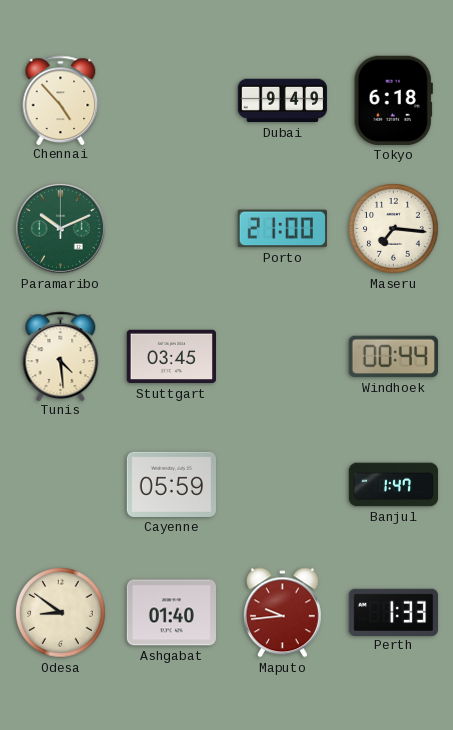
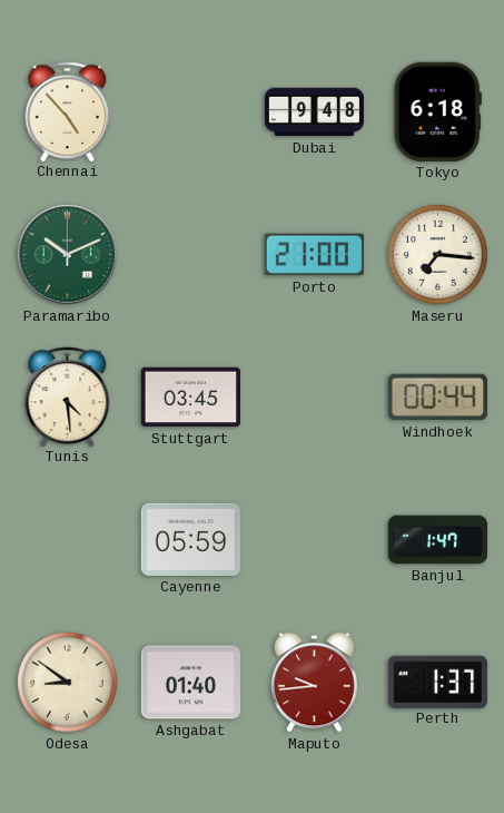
Dubai: 9:49 -> 9:48
Perth: 1:33 -> 1:37
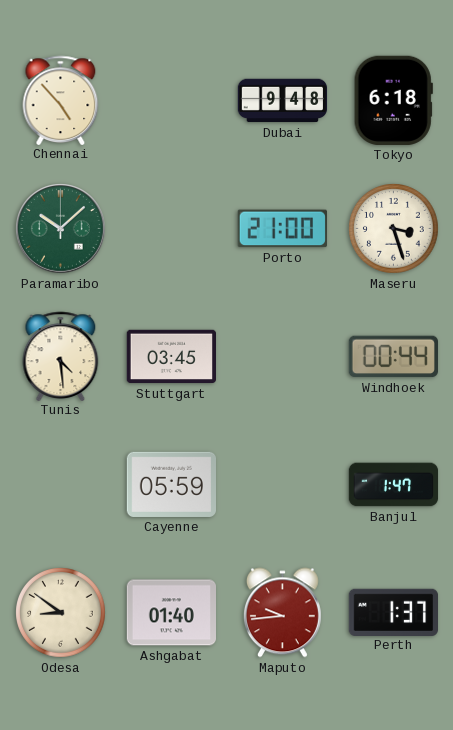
Paramaribo: 10:11 -> 10:08
Maseru: 7:16 -> 3:27
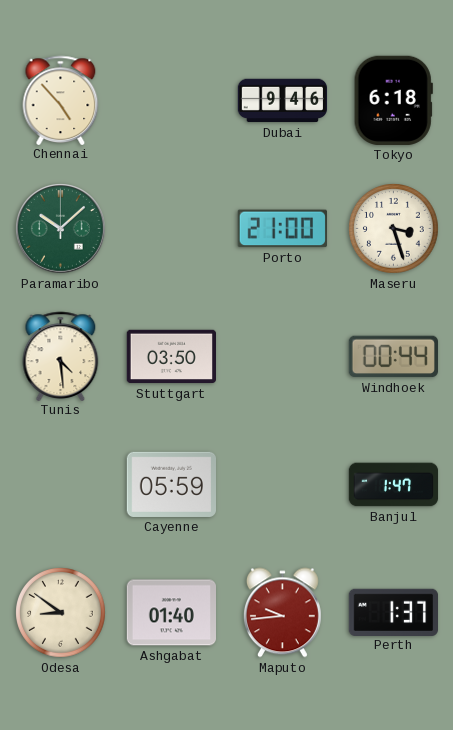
Dubai: 9:48 -> 9:46
Stuttgart: 03:45 -> 03:50
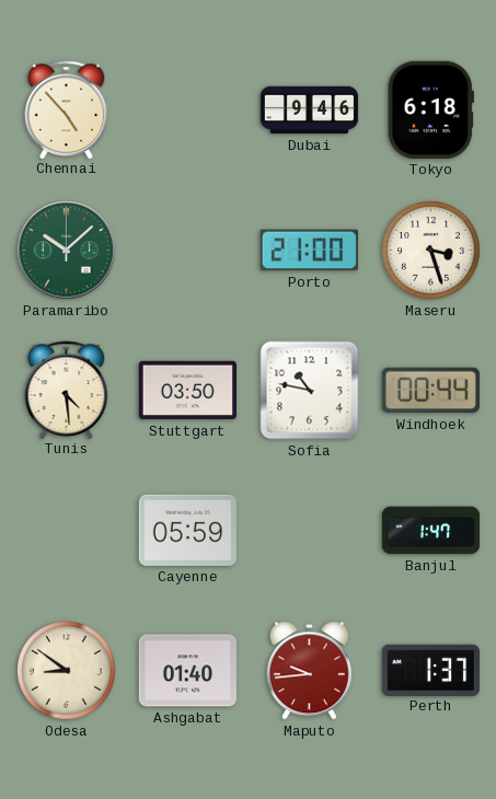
Sofia: none -> 10:47
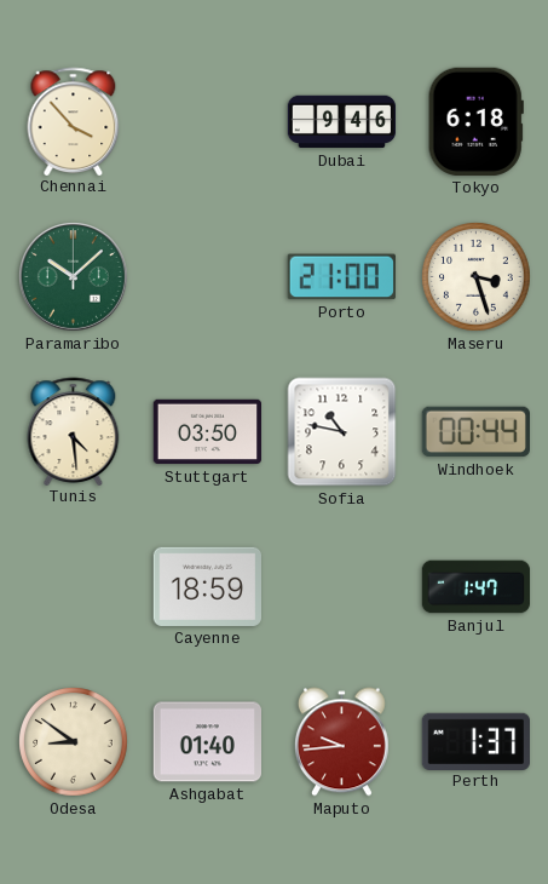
Chennai: 4:53 -> 3:53
Cayenne: 05:59 -> 18:59
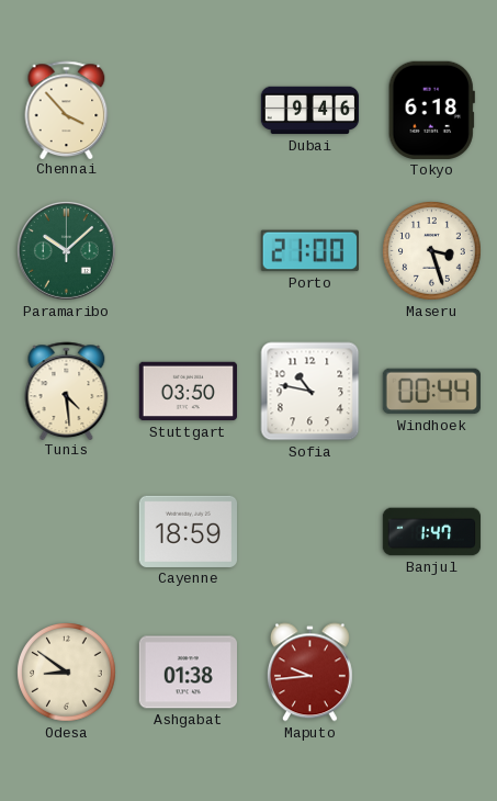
Ashgabat: 01:40 -> 01:38
Perth: 1:37 -> none
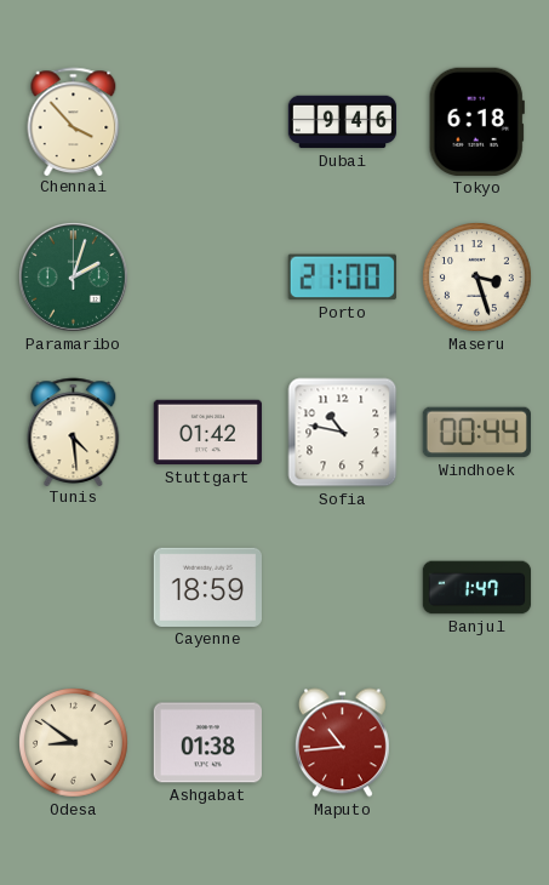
Paramaribo: 10:08 -> 2:03
Stuttgart: 03:50 -> 01:42
Maputo: 9:44 -> 10:44
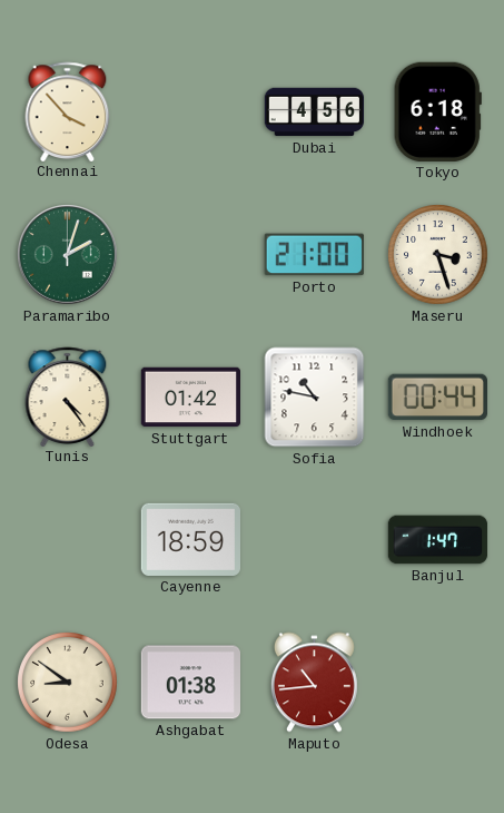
Dubai: 9:46 -> 4:56
Tunis: 4:29 -> 4:24
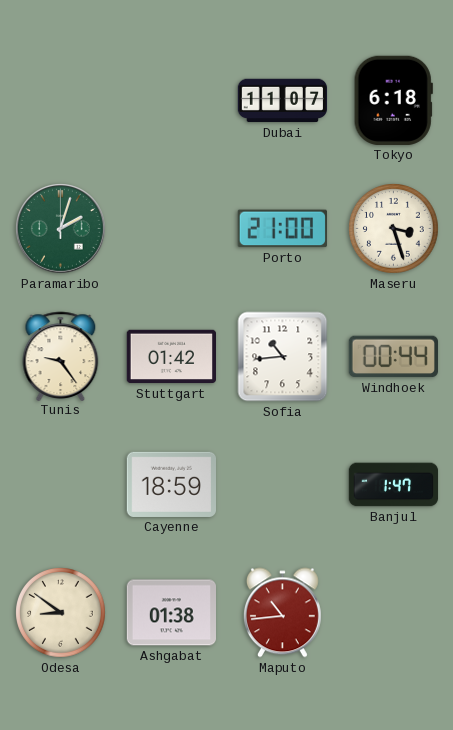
Chennai: 3:53 -> none
Dubai: 4:56 -> 11:07
Tunis: 4:24 -> 9:24
Sofia: 10:47 -> 10:44
